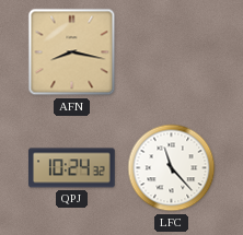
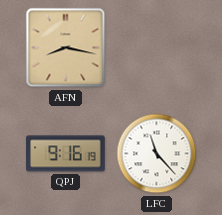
QPJ: 10:24 -> 9:16
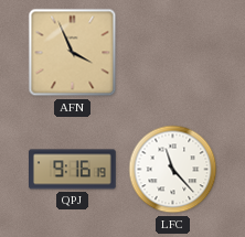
AFN: 8:17 -> 3:56
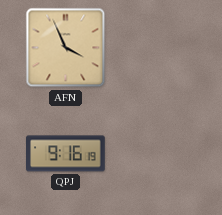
LFC: 11:23 -> none
